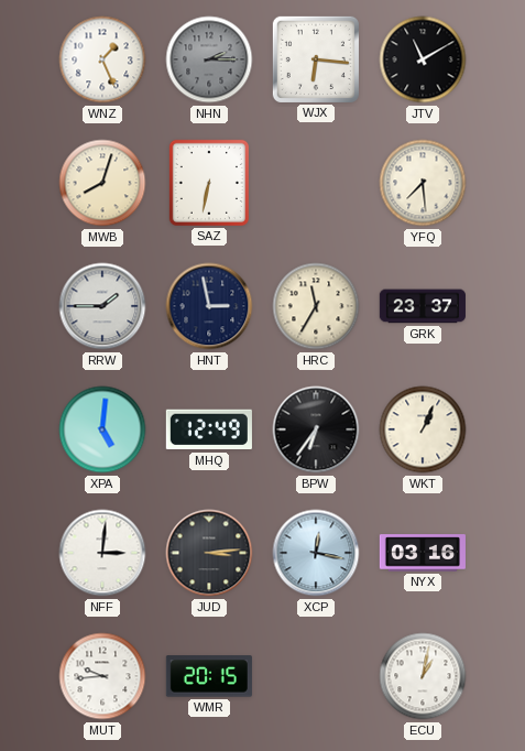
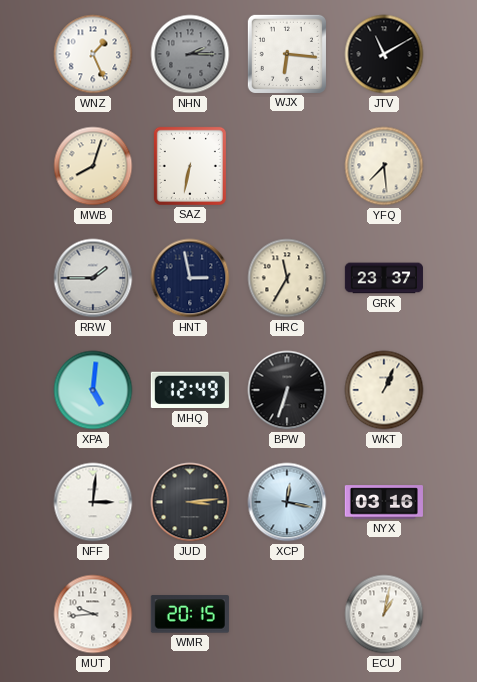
BPW: 6:36 -> 6:33
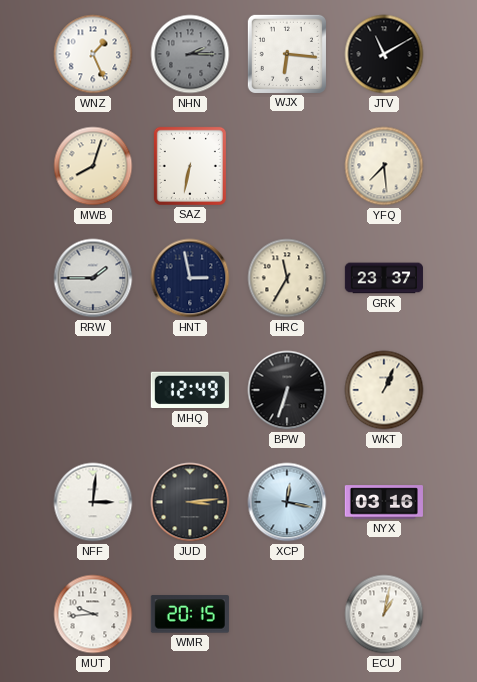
XPA: 5:01 -> none
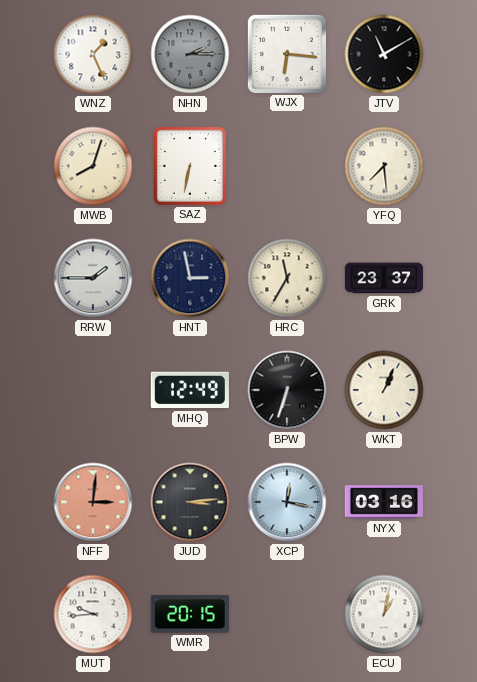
NFF dial: white -> salmon
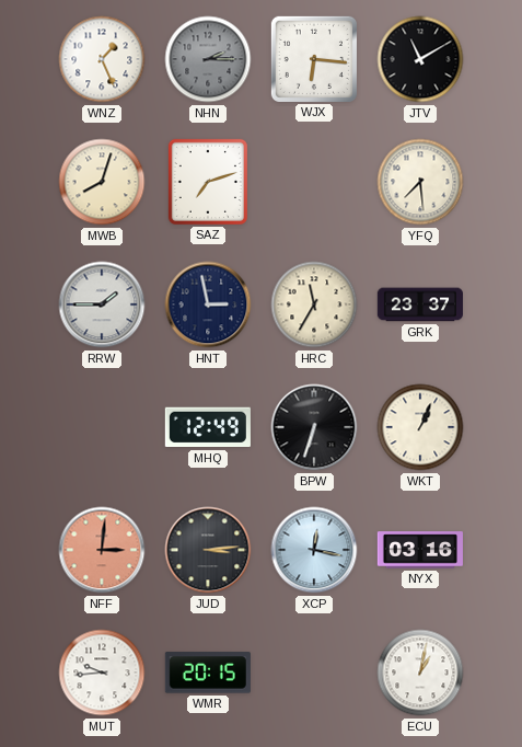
SAZ: 6:32 -> 7:12
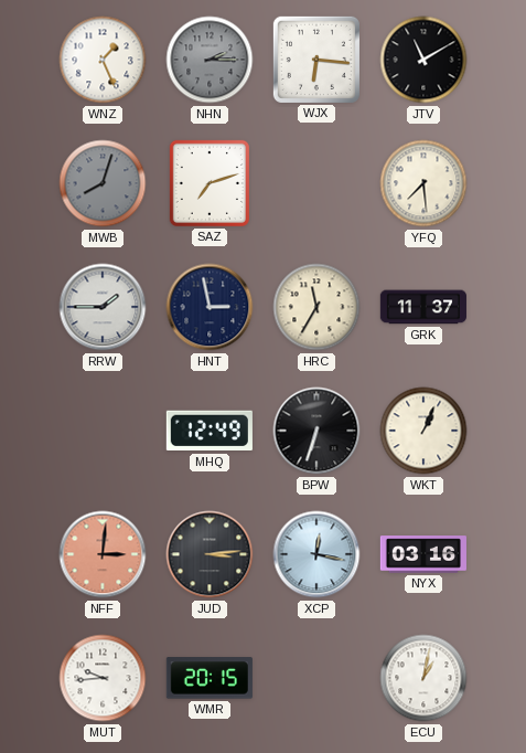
MWB dial: cream -> grey
GRK: 23:37 -> 11:37
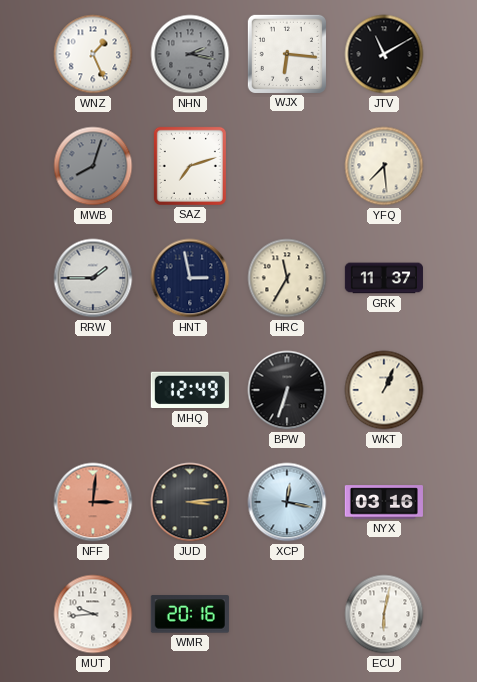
NHN: 2:15 -> 2:17
WMR: 20:15 -> 20:16
ECU: 1:02 -> 6:02
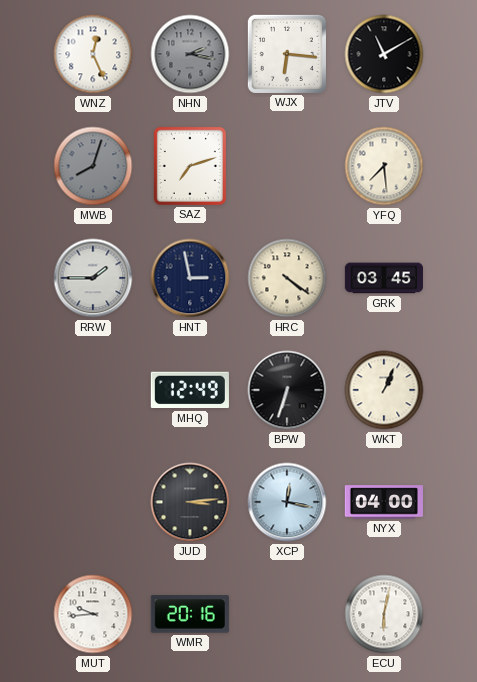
WNZ: 1:26 -> 12:26
HRC: 11:35 -> 4:21
GRK: 11:37 -> 03:45
NFF: 3:01 -> none
NYX: 03:16 -> 04:00
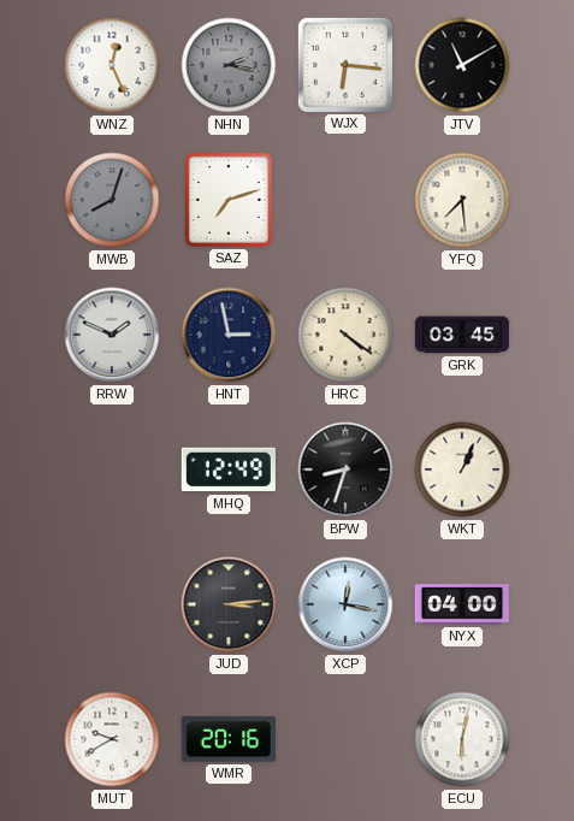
RRW: 1:45 -> 1:49
BPW: 6:33 -> 8:33
MUT: 9:44 -> 9:40
